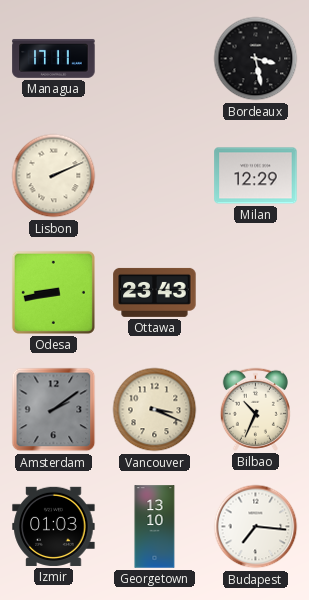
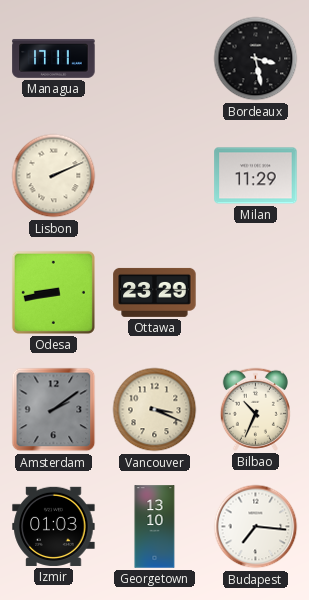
Milan: 12:29 -> 11:29
Ottawa: 23:43 -> 23:29
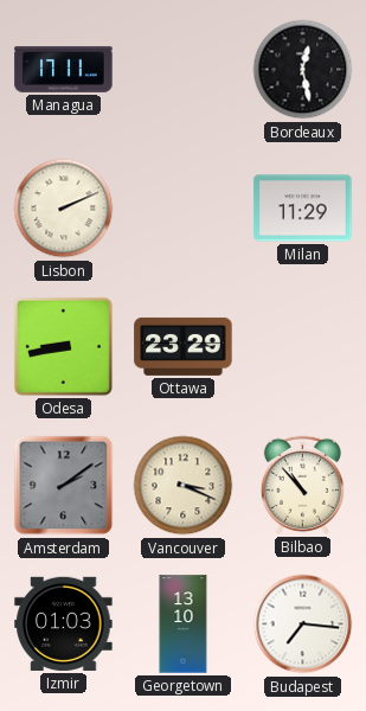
Bordeaux: 3:28 -> 12:28
Bilbao: 10:34 -> 10:53
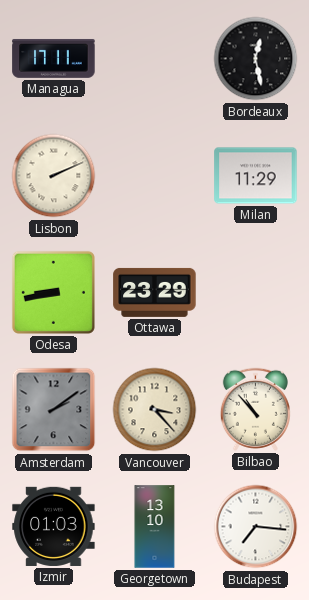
Vancouver: 3:19 -> 3:23
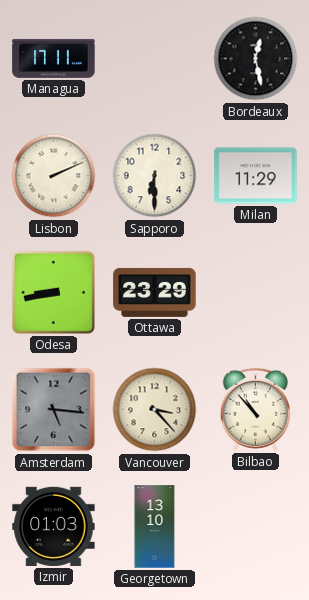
Sapporo: none -> 6:30
Amsterdam: 2:09 -> 5:16
Budapest: 7:16 -> none
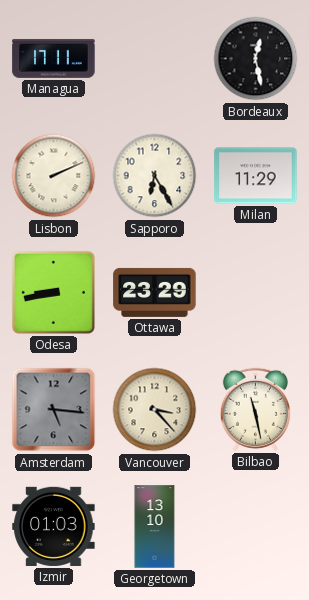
Sapporo: 6:30 -> 6:25
Bilbao: 10:53 -> 11:28
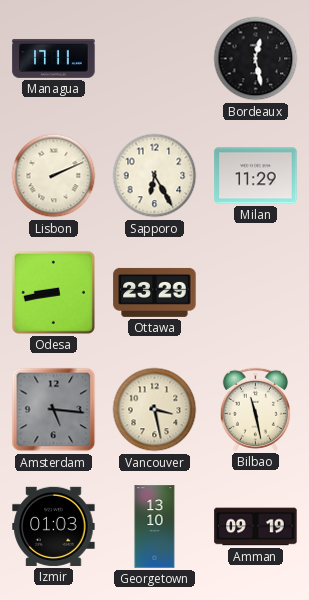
Vancouver: 3:23 -> 3:28
Amman: none -> 09:19
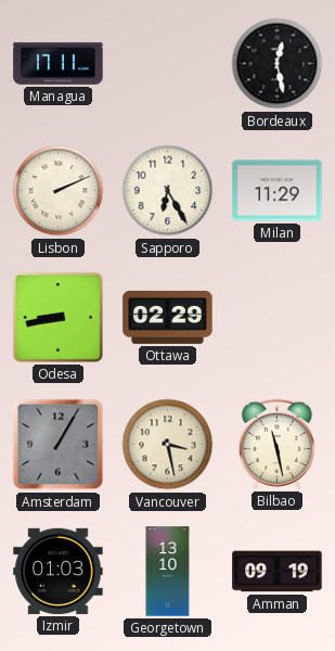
Ottawa: 23:29 -> 02:29
Amsterdam: 5:16 -> 1:05
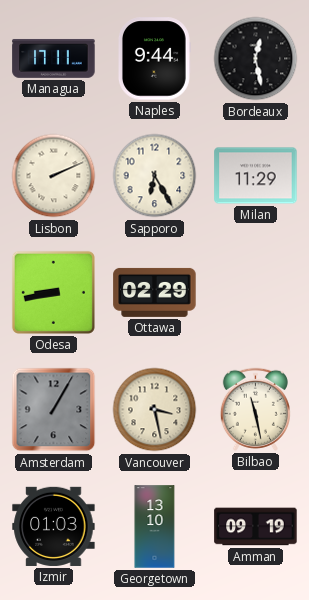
Naples: none -> 9:44
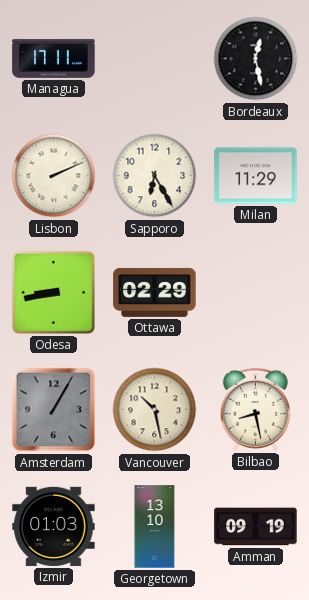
Naples: 9:44 -> none
Vancouver: 3:28 -> 10:28
Bilbao: 11:28 -> 8:28
